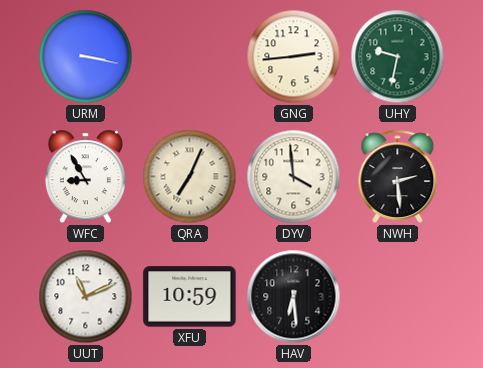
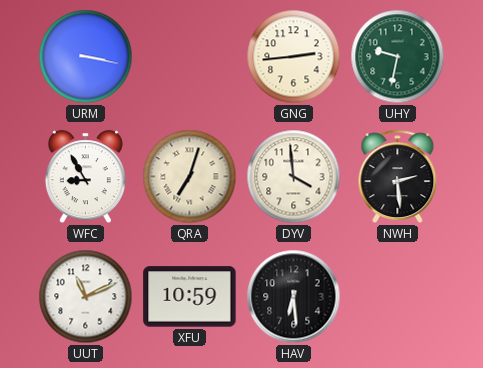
QRA: 7:04 -> 7:03
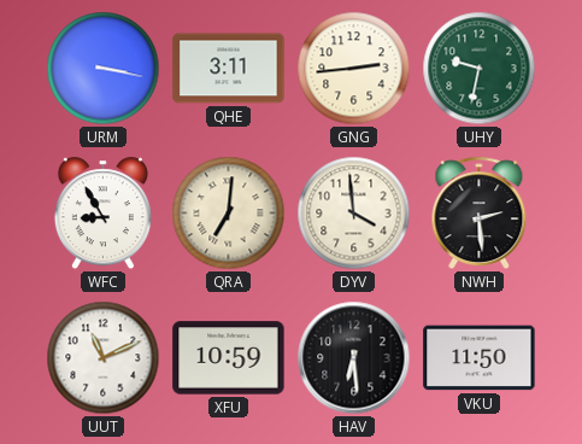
QHE: none -> 3:11
QRA: 7:03 -> 7:01
VKU: none -> 11:50
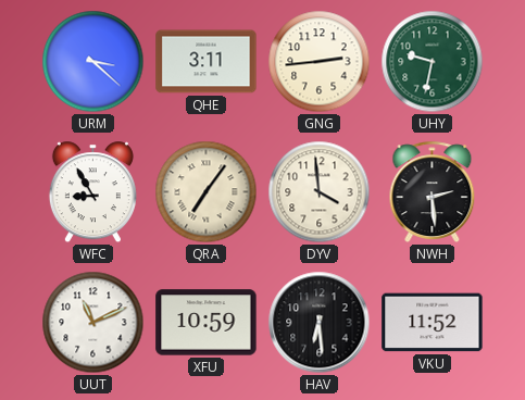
URM: 3:17 -> 3:22
QRA: 7:01 -> 7:06
VKU: 11:50 -> 11:52
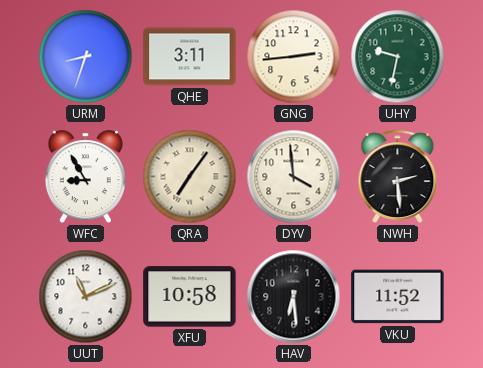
URM: 3:22 -> 8:33
XFU: 10:59 -> 10:58
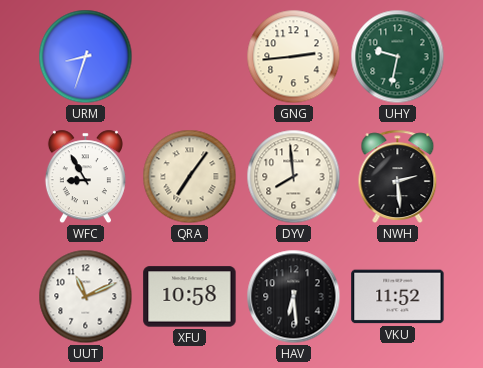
QHE: 3:11 -> none
DYV: 3:59 -> 7:59
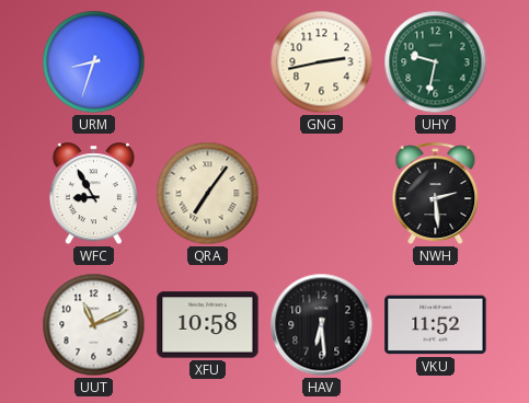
GNG: 2:44 -> 2:43
DYV: 7:59 -> none
